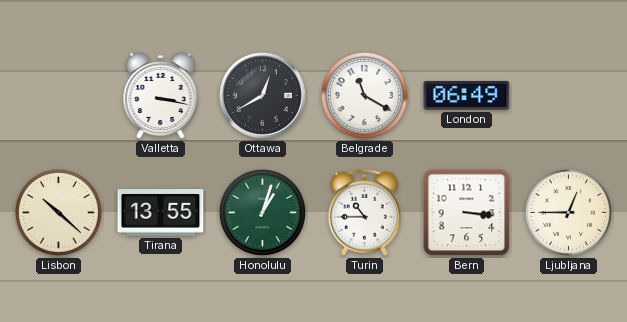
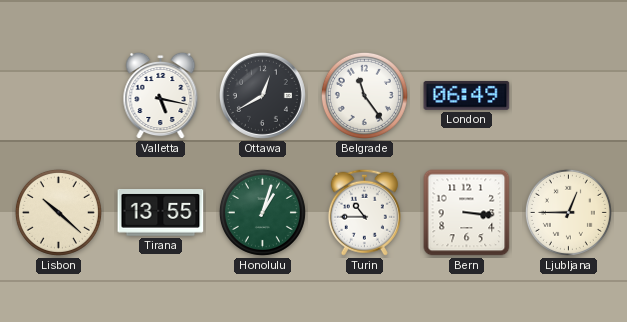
Valletta: 3:17 -> 5:17
Belgrade: 11:20 -> 11:24
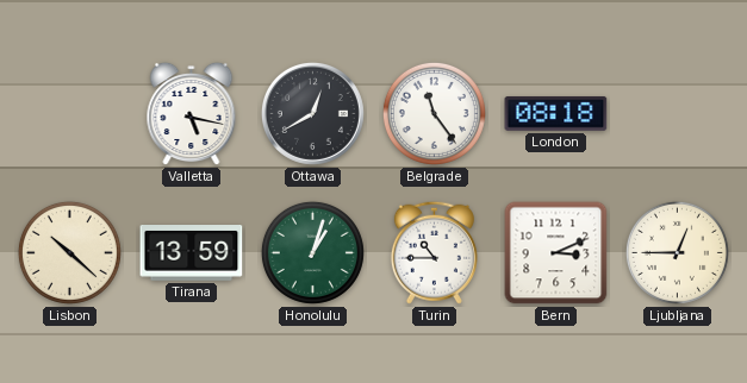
London: 06:49 -> 08:18
Tirana: 13:55 -> 13:59
Bern: 3:16 -> 3:11
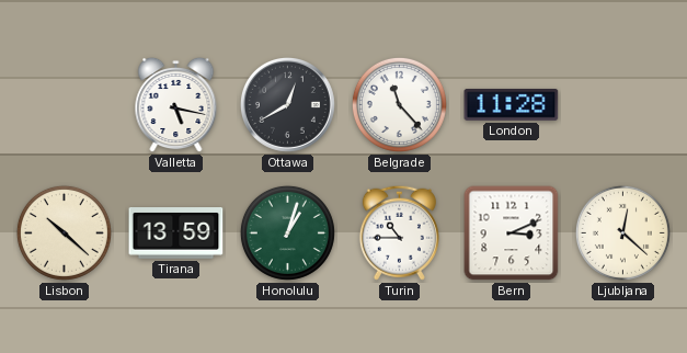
Belgrade: 11:24 -> 11:23
London: 08:18 -> 11:28
Ljubljana: 12:45 -> 12:22
